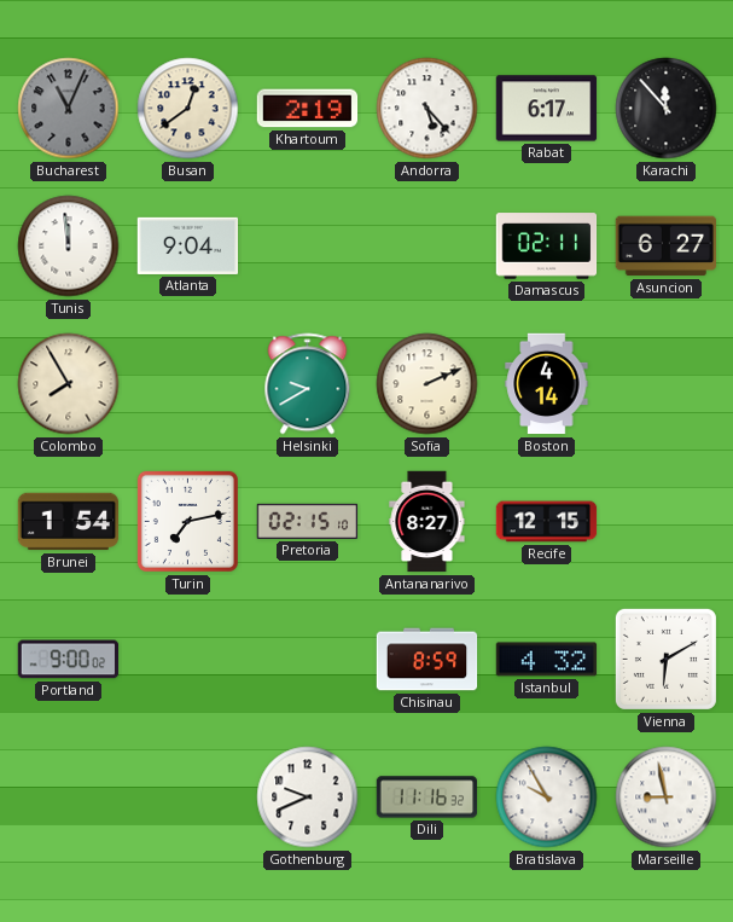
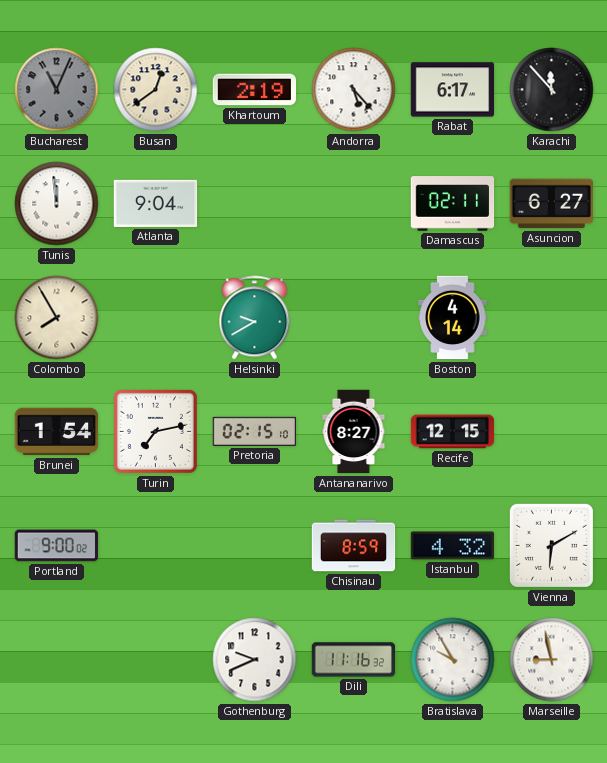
Sofia: 2:11 -> none
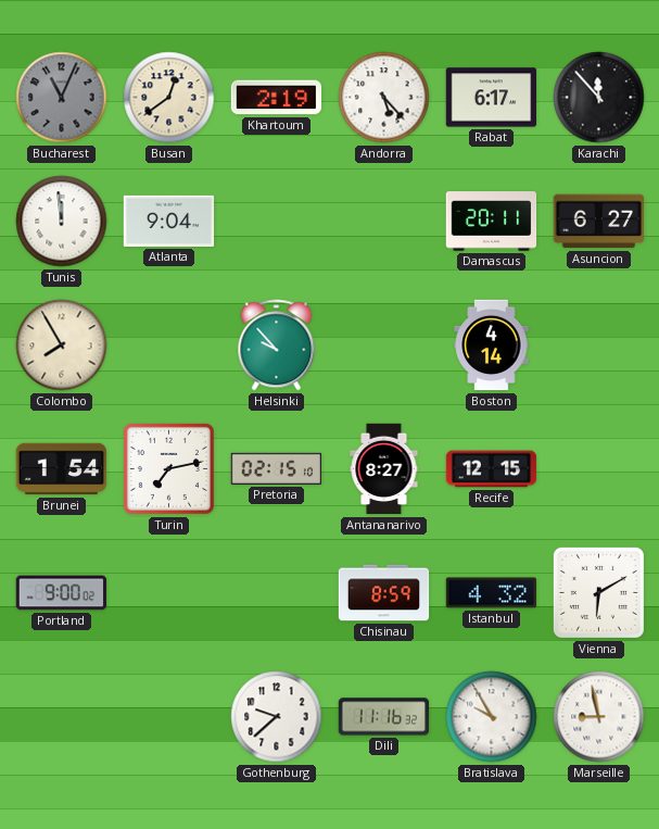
Damascus: 02:11 -> 20:11
Helsinki: 9:40 -> 9:53
Gothenburg: 9:41 -> 9:38
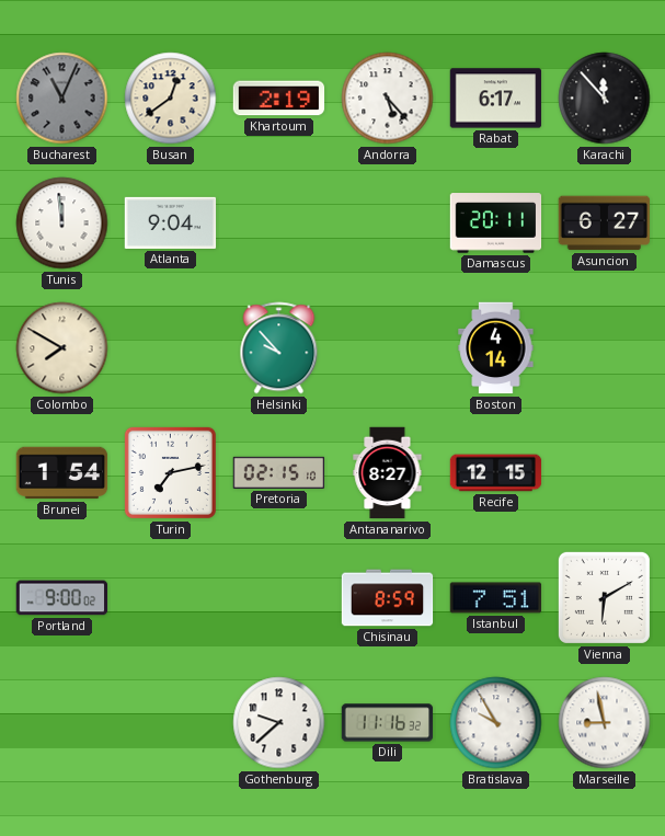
Colombo: 7:55 -> 7:50
Istanbul: 4:32 -> 7:51
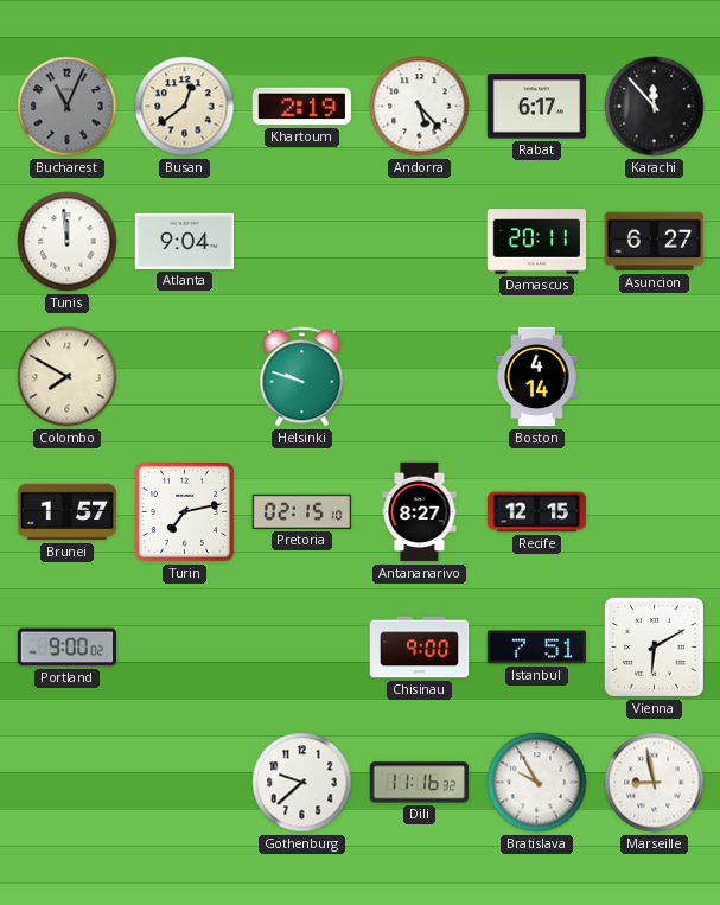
Helsinki: 9:53 -> 9:48
Brunei: 1:54 -> 1:57
Chisinau: 8:59 -> 9:00
